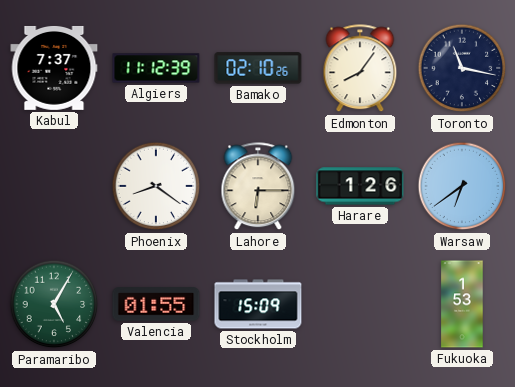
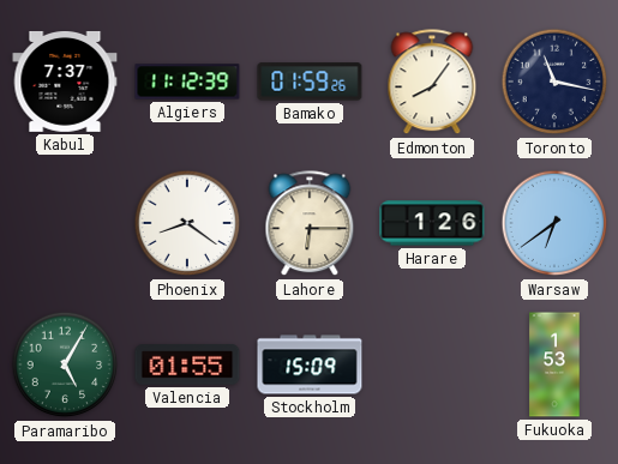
Bamako: 02:10 -> 01:59
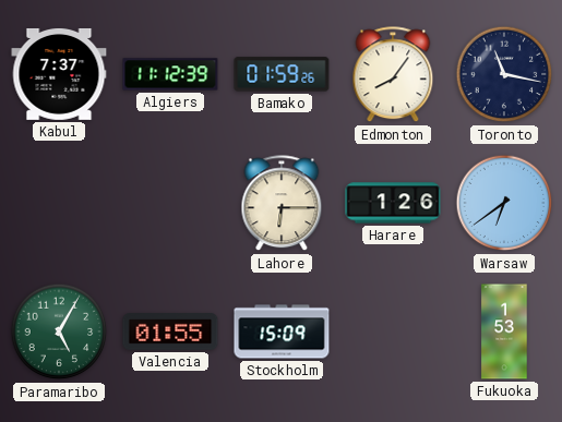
Phoenix: 8:21 -> none
